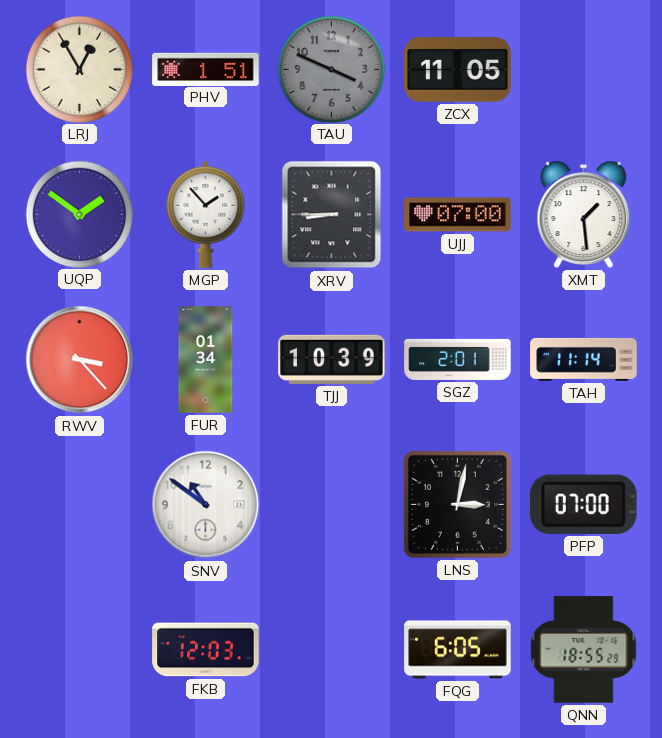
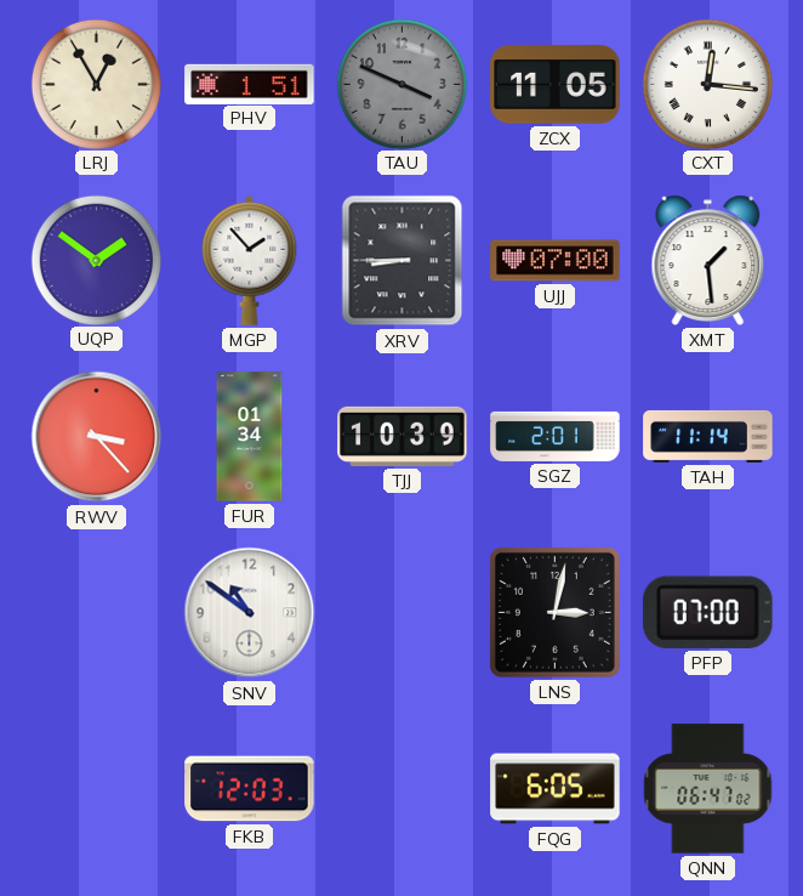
CXT: none -> 12:16
QNN: 18:55 -> 06:47
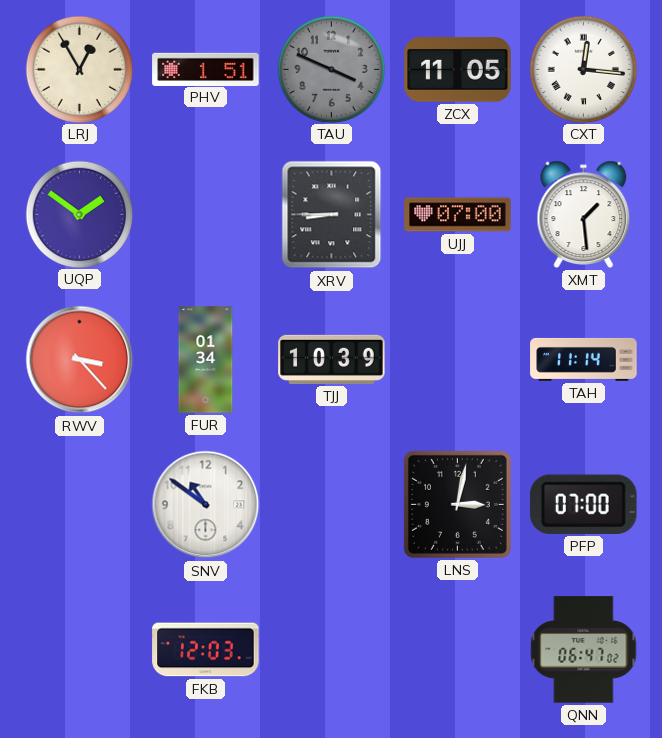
MGP: 1:53 -> none
SGZ: 2:01 -> none
FQG: 6:05 -> none
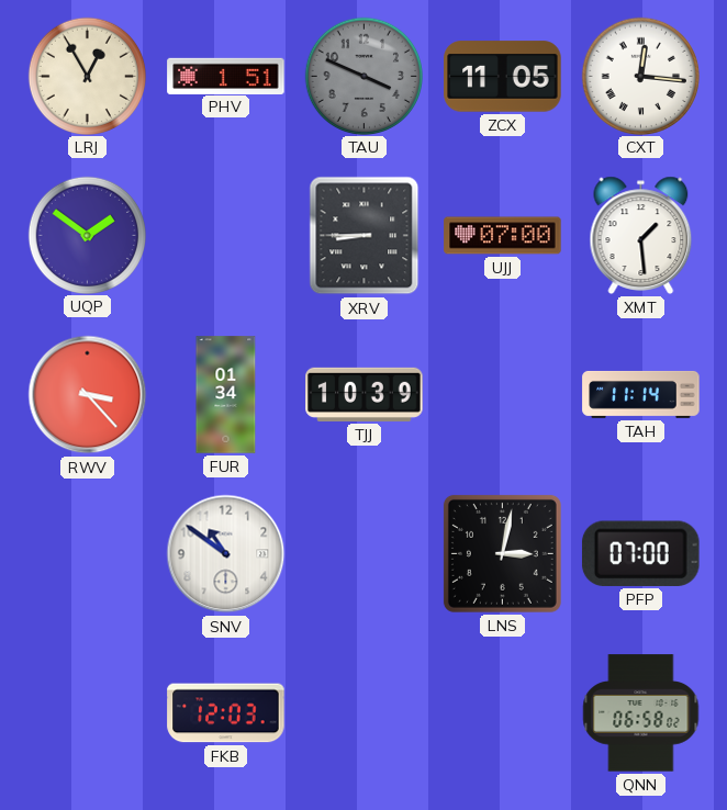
QNN: 06:47 -> 06:58
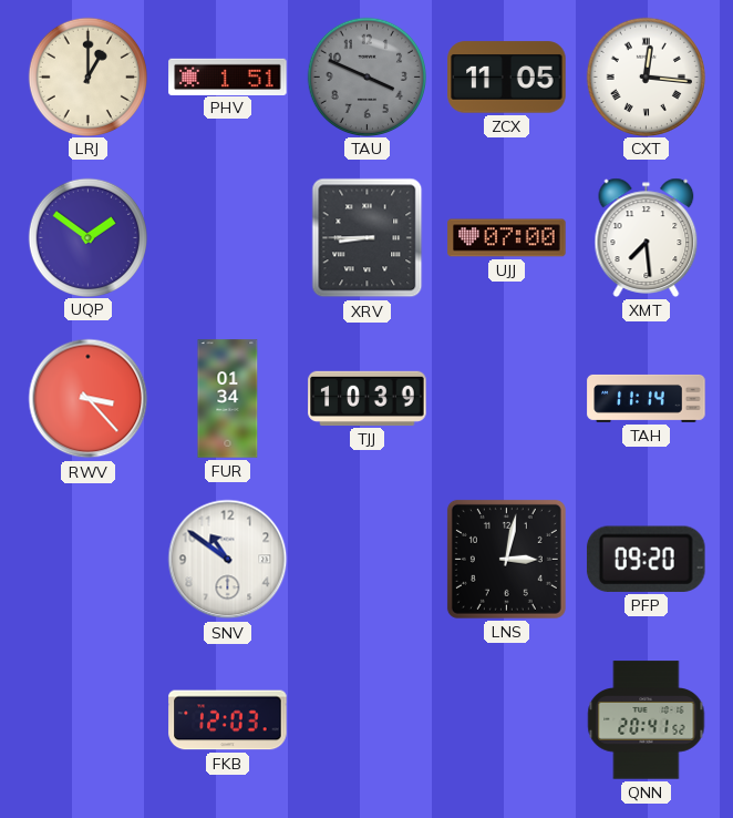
LRJ: 12:55 -> 1:00
XMT: 1:29 -> 7:29
PFP: 07:00 -> 09:20
QNN: 06:58 -> 20:41
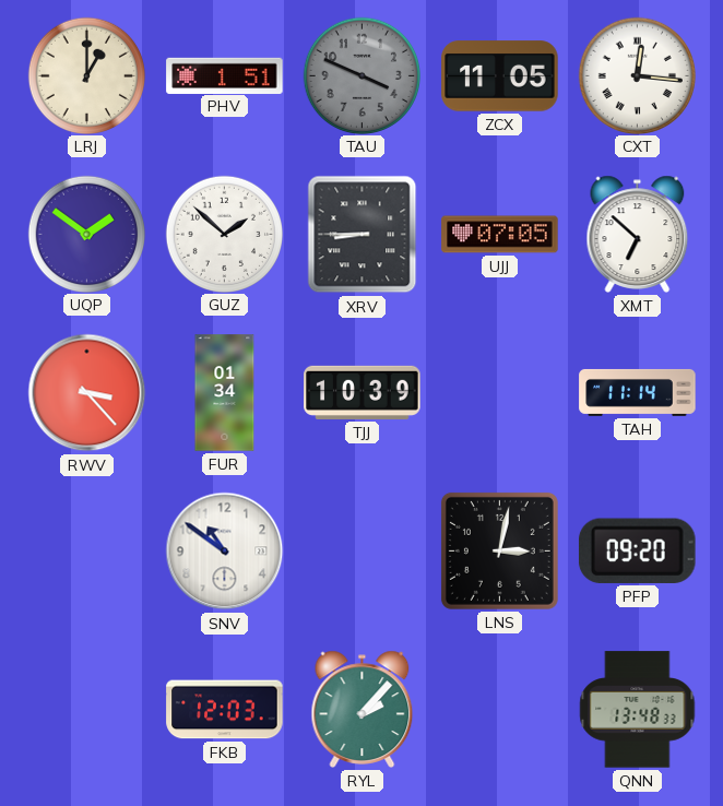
GUZ: none -> 1:52
UJJ: 07:00 -> 07:05
XMT: 7:29 -> 6:52
RYL: none -> 2:07
QNN: 20:41 -> 13:48
